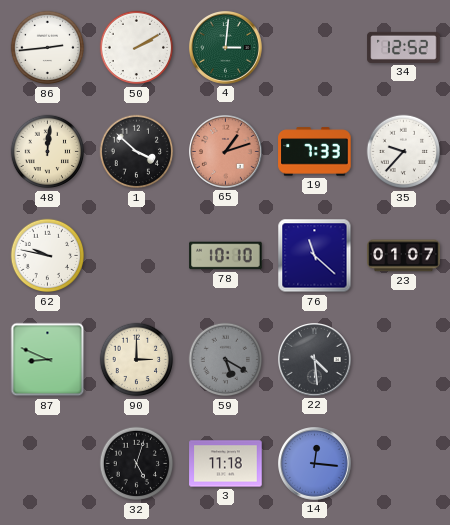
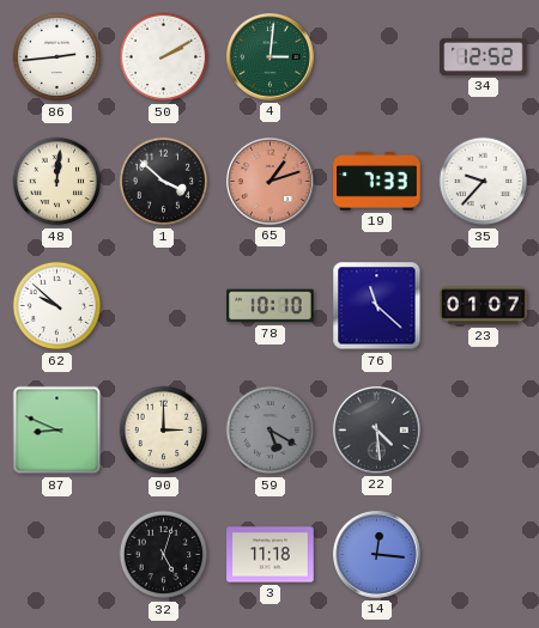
62: 9:47 -> 9:52
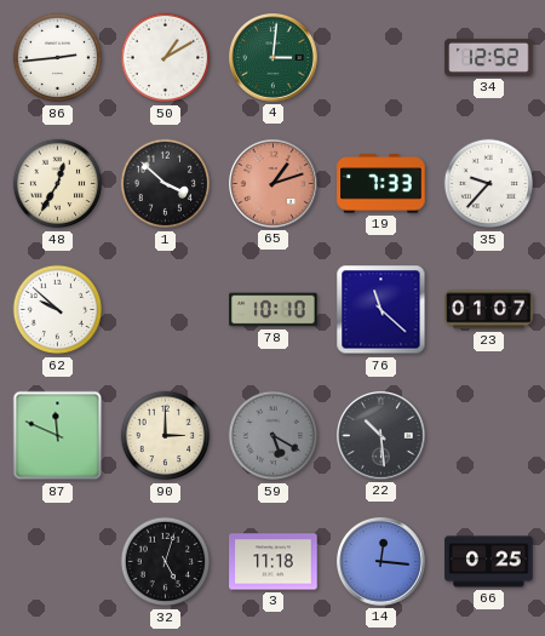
50: 2:10 -> 1:10
48: 12:01 -> 12:35
87: 8:49 -> 11:49
22: 4:29 -> 10:29
66: none -> 0:25
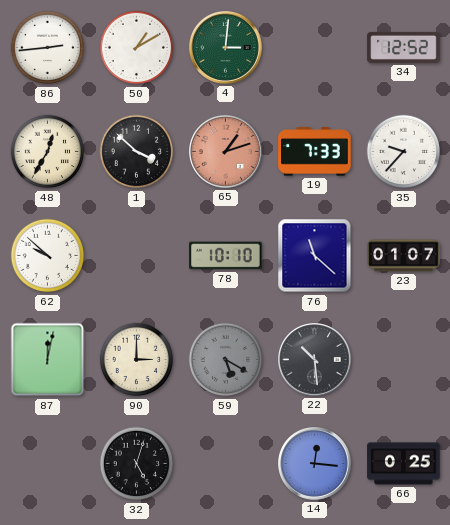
87: 11:49 -> 12:02
3: 11:18 -> none
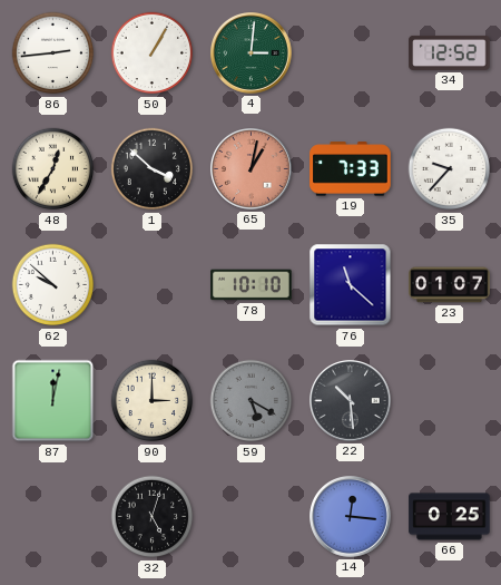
50: 1:10 -> 1:05
65: 1:12 -> 1:02
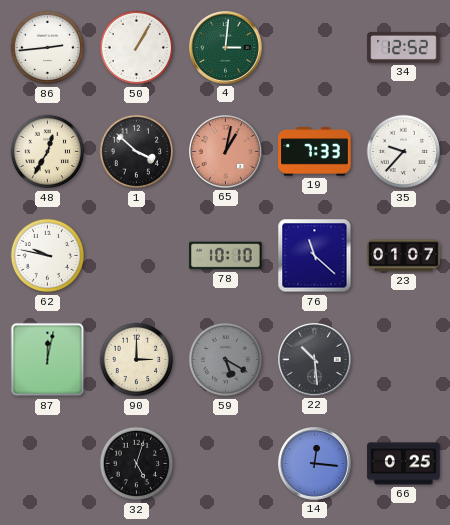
62: 9:52 -> 9:47
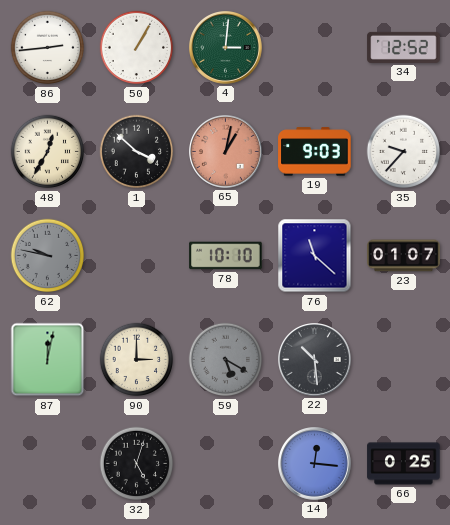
19: 7:33 -> 9:03
62 dial: white -> grey
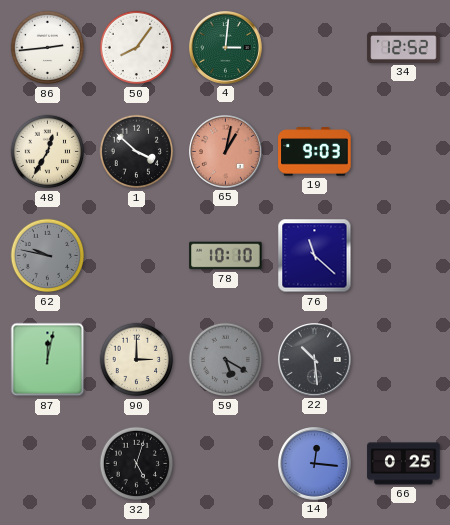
50: 1:05 -> 8:06
35: 9:37 -> none
23: 01:07 -> none
